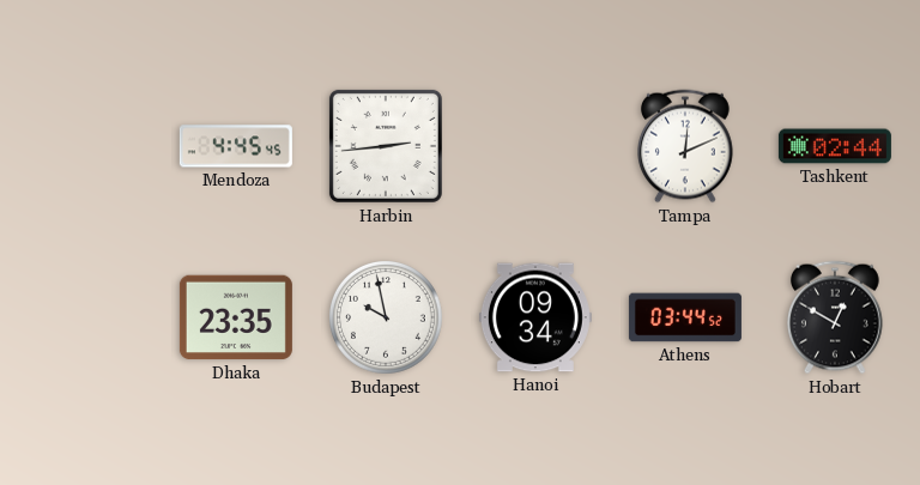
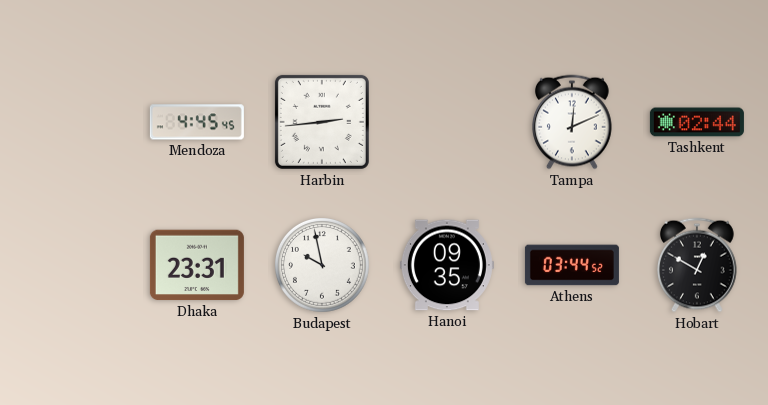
Dhaka: 23:35 -> 23:31
Hanoi: 09:34 -> 09:35
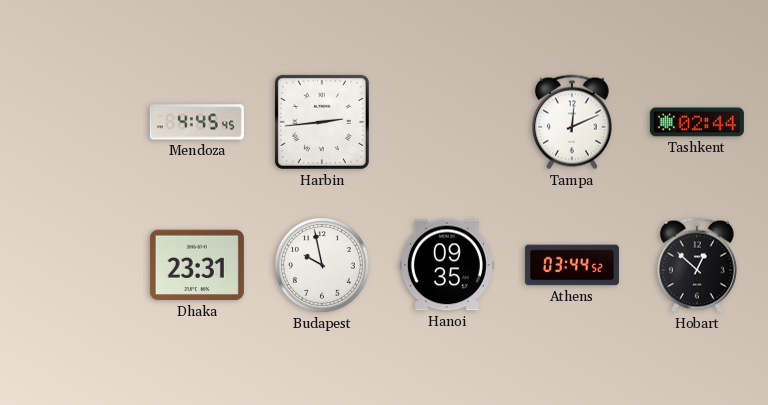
Hobart: 12:50 -> 12:52
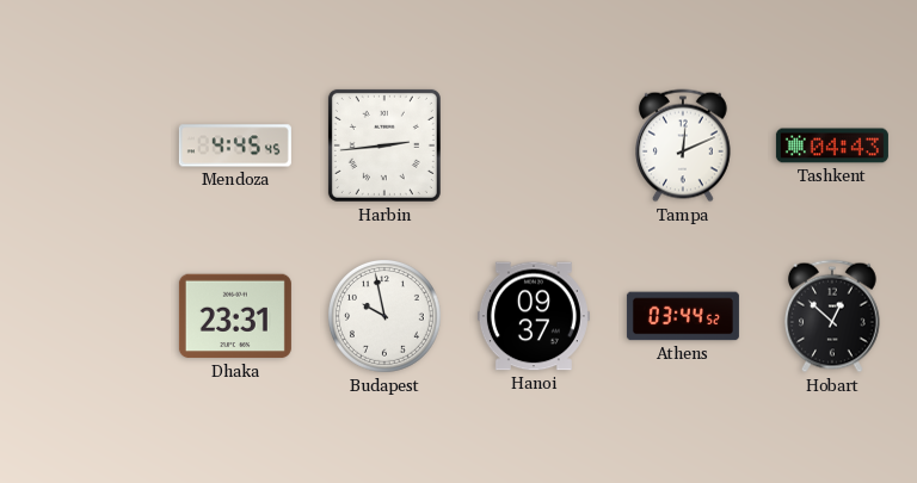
Tashkent: 02:44 -> 04:43
Hanoi: 09:35 -> 09:37
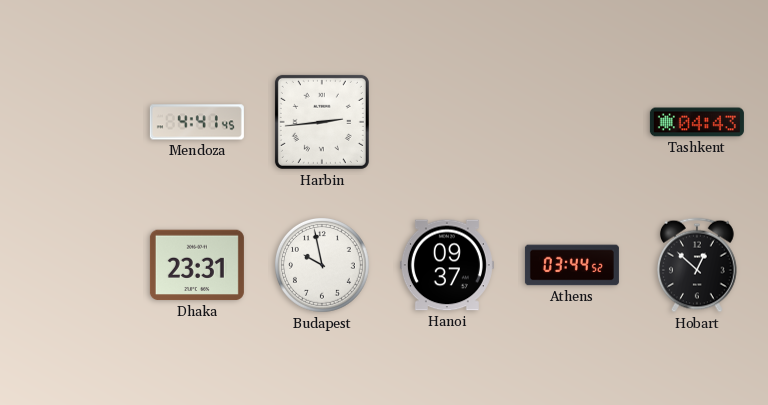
Mendoza: 4:45 -> 4:41
Tampa: 12:11 -> none
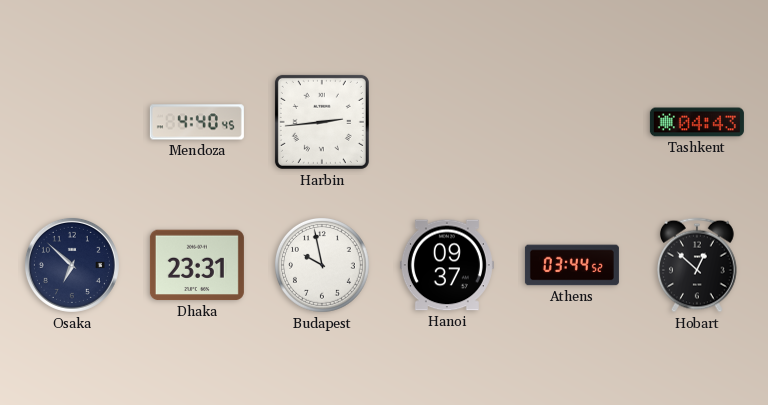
Mendoza: 4:41 -> 4:40
Osaka: none -> 6:52
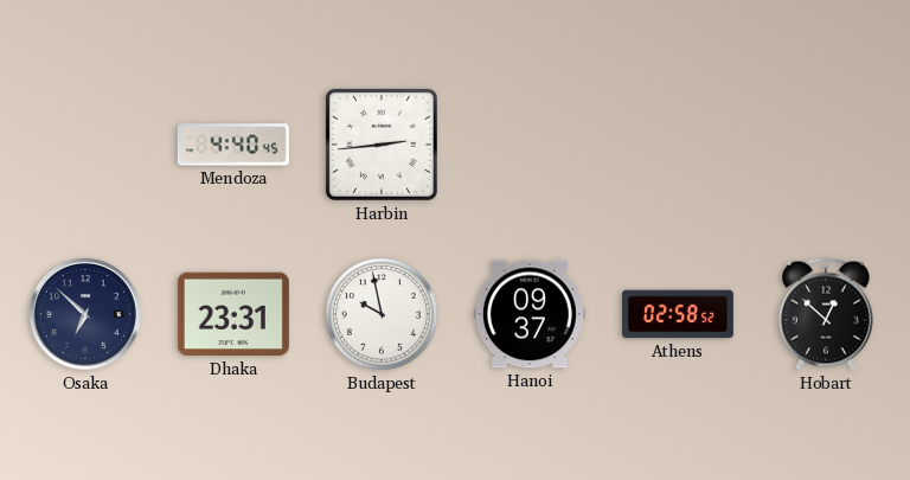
Tashkent: 04:43 -> none
Athens: 03:44 -> 02:58
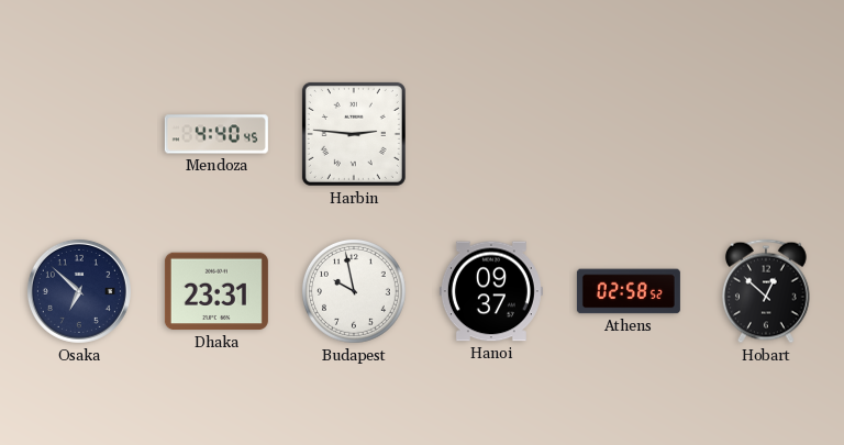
Harbin: 2:44 -> 2:46
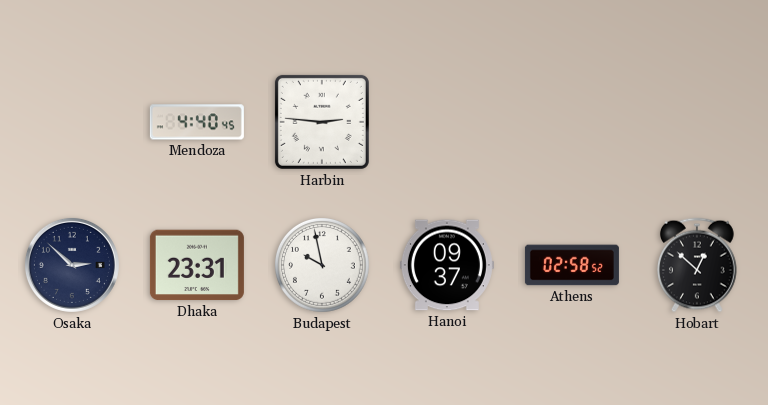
Osaka: 6:52 -> 2:52
